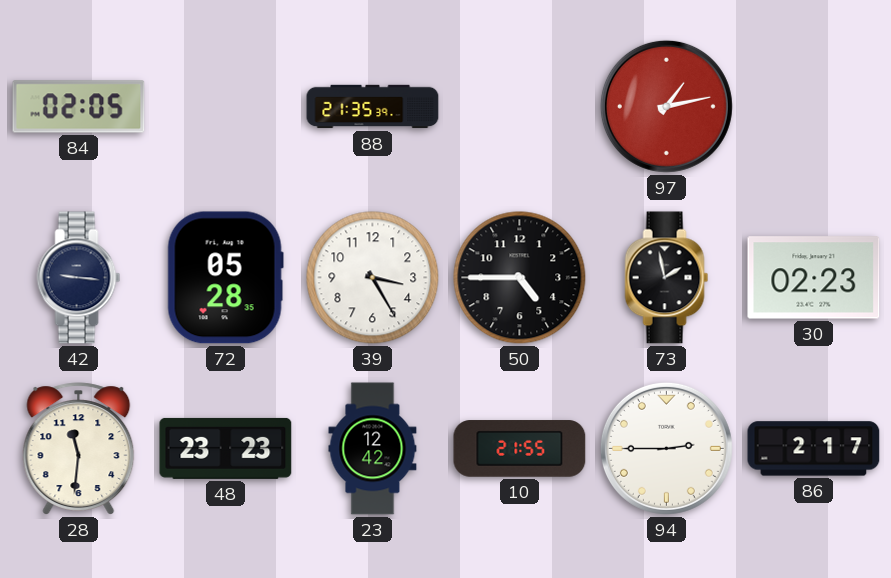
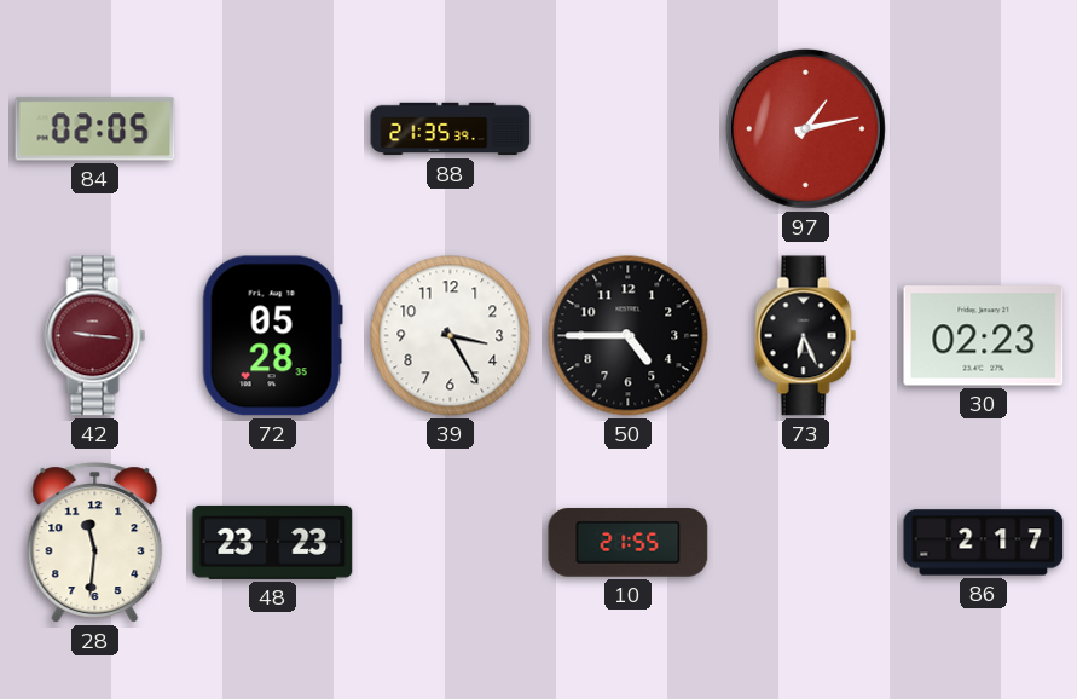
42 dial: navy -> burgundy
73: 1:58 -> 6:26
23: 12:42 -> none
94: 2:45 -> none
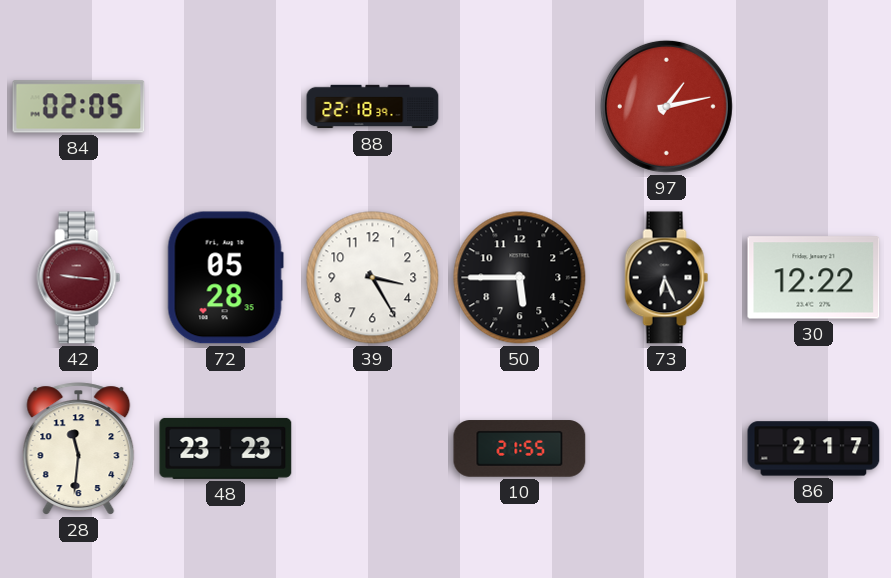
88: 21:35 -> 22:18
50: 4:45 -> 5:45
30: 02:23 -> 12:22
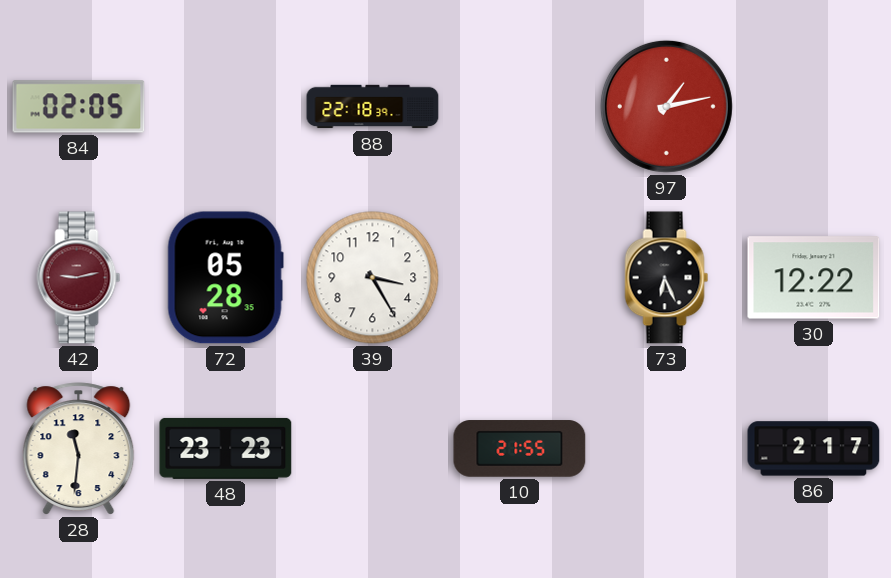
42: 9:16 -> 9:13
50: 5:45 -> none
